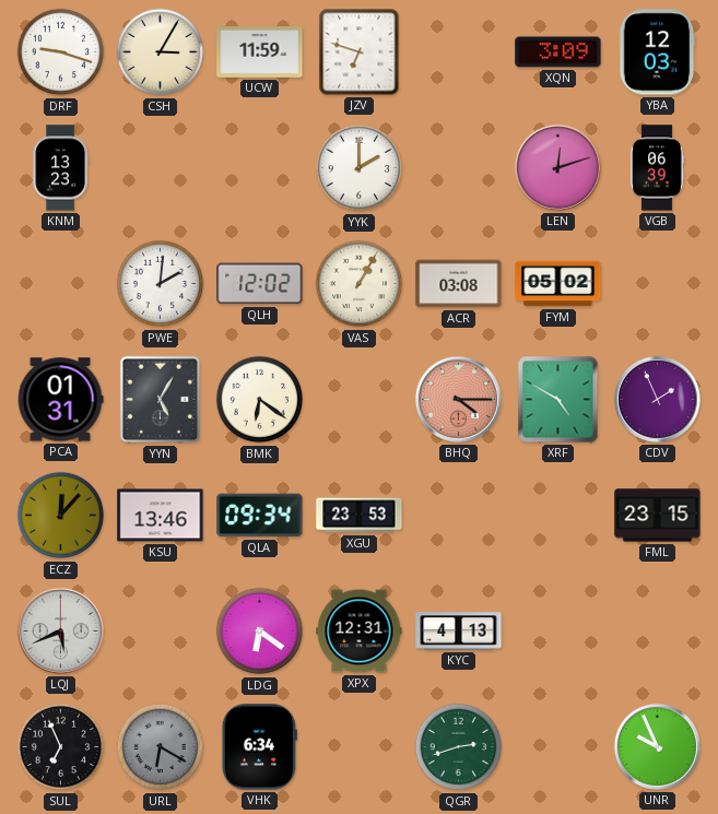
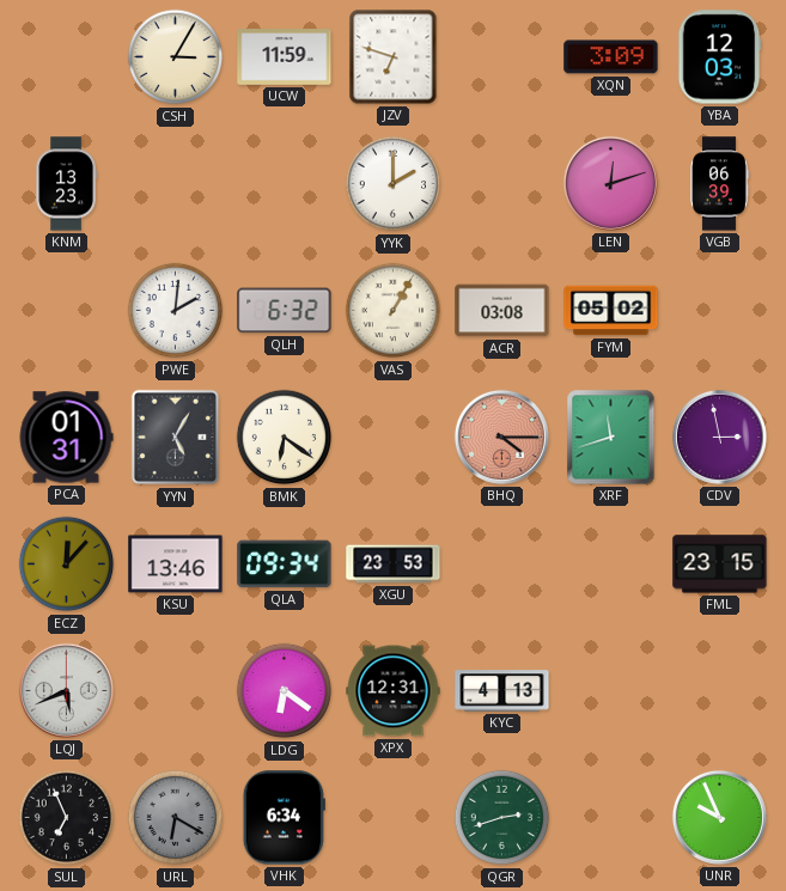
DRF: 9:18 -> none
QLH: 12:02 -> 6:32
XRF: 4:50 -> 11:42
CDV: 1:56 -> 2:58
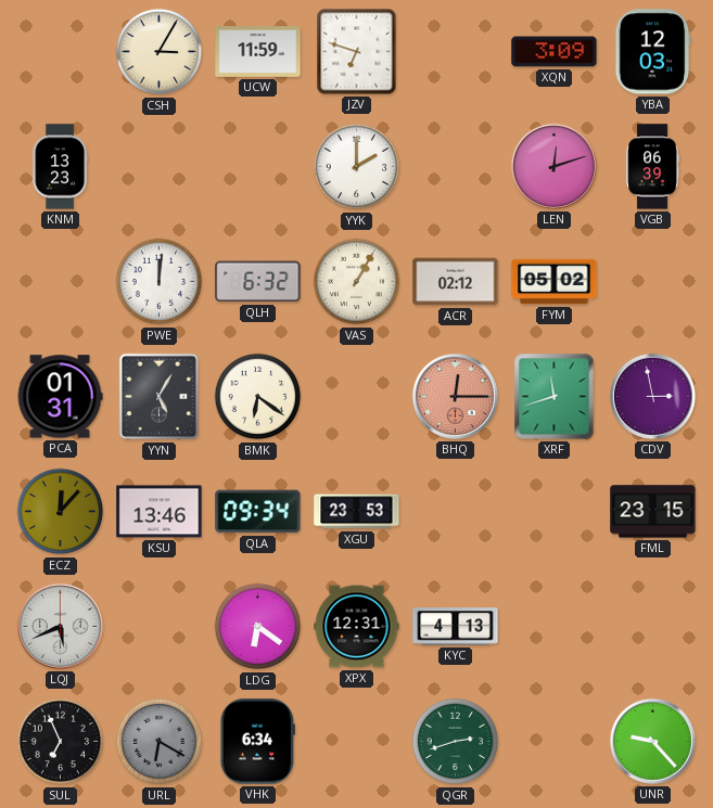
PWE: 2:01 -> 12:01
ACR: 03:08 -> 02:12
BHQ: 4:15 -> 12:15
UNR: 9:56 -> 9:23
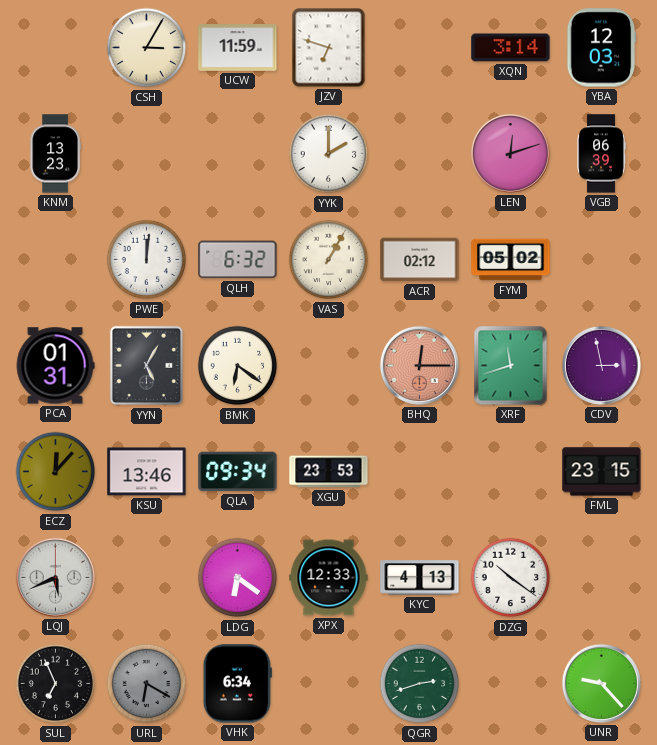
XQN: 3:09 -> 3:14
XPX: 12:31 -> 12:33
DZG: none -> 10:21
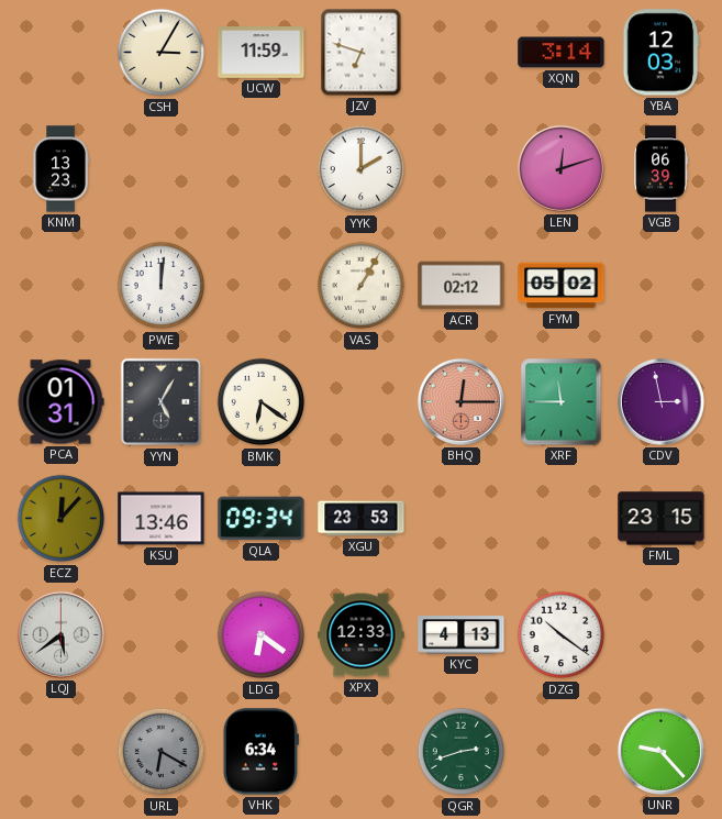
QLH: 6:32 -> none
XRF: 11:42 -> 11:45
LQJ: 5:41 -> 5:39
SUL: 6:56 -> none
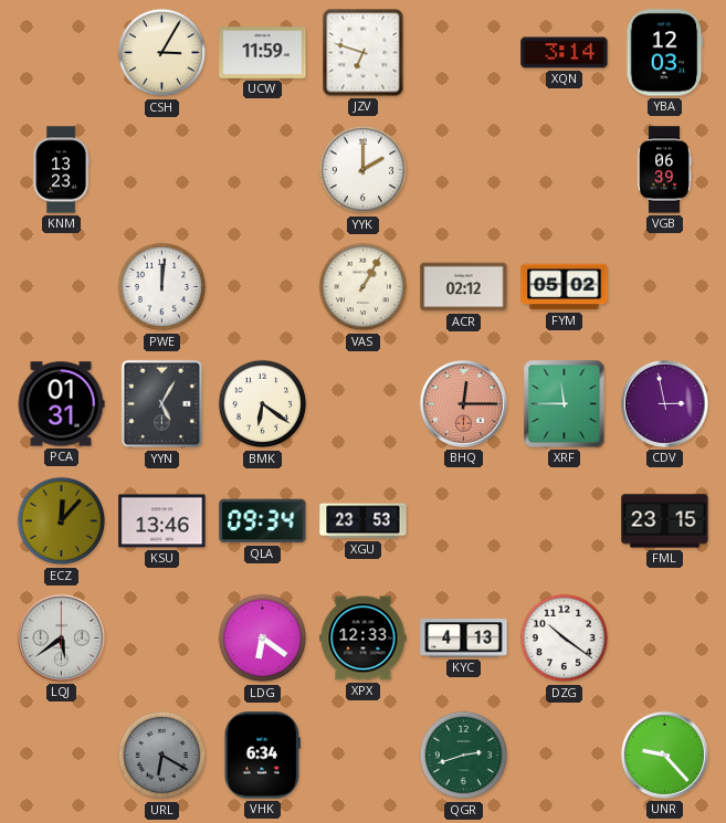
LEN: 12:12 -> none
